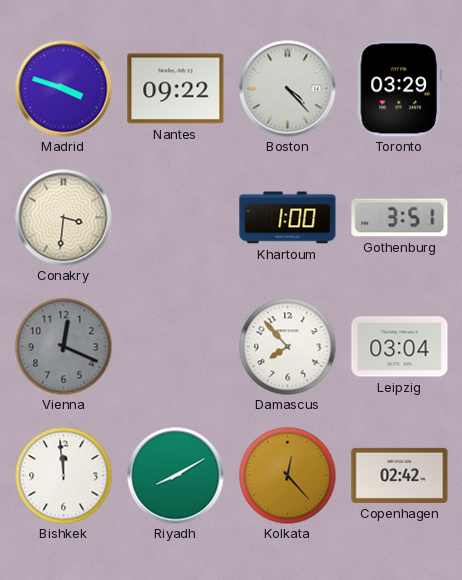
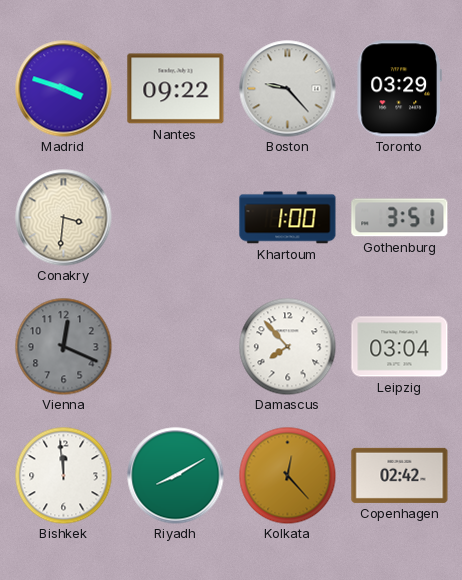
Boston: 4:23 -> 9:23
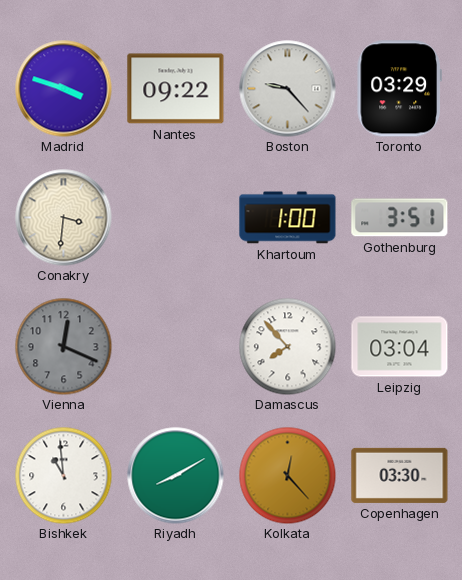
Bishkek: 11:59 -> 10:59
Copenhagen: 02:42 -> 03:30
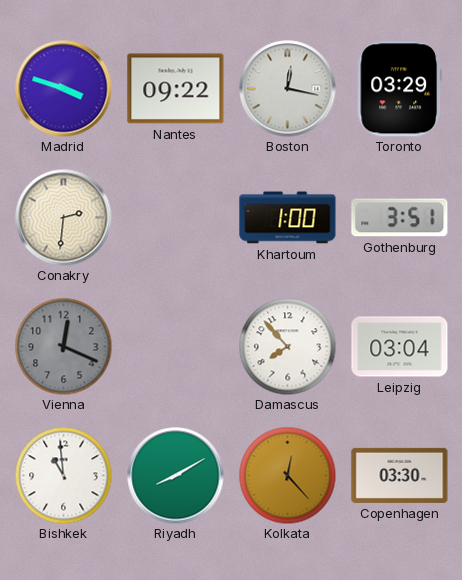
Boston: 9:23 -> 12:17
Conakry: 3:31 -> 2:31
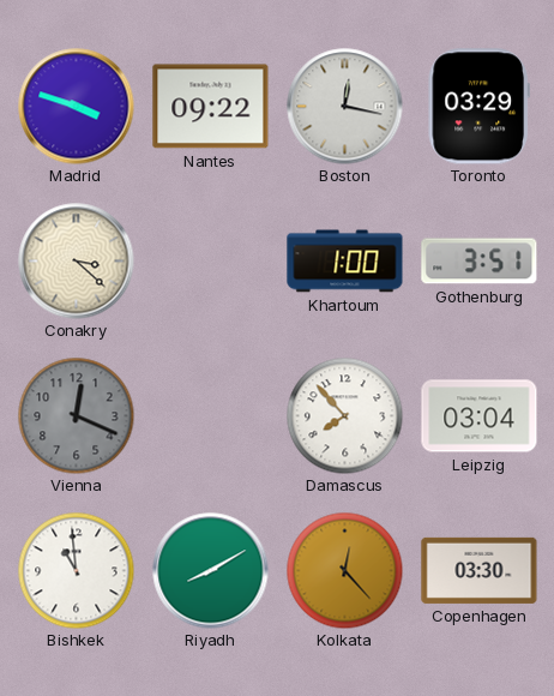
Conakry: 2:31 -> 3:22
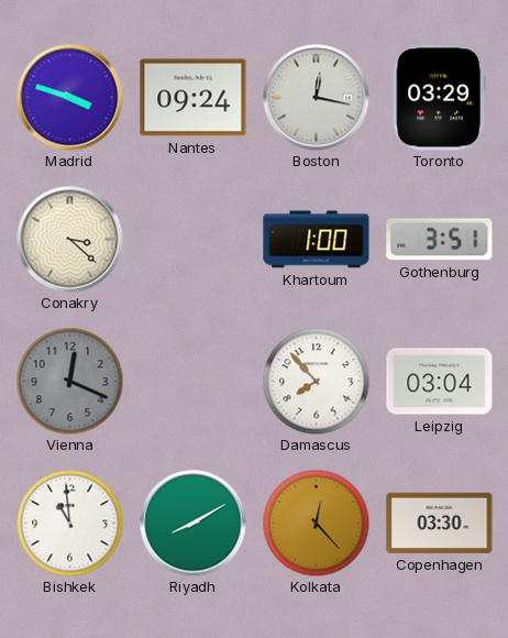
Nantes: 09:22 -> 09:24
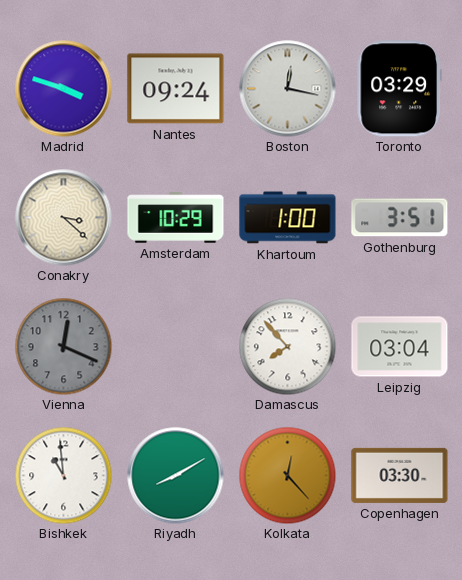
Amsterdam: none -> 10:29
